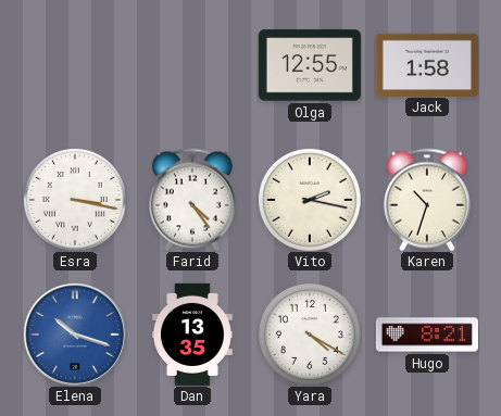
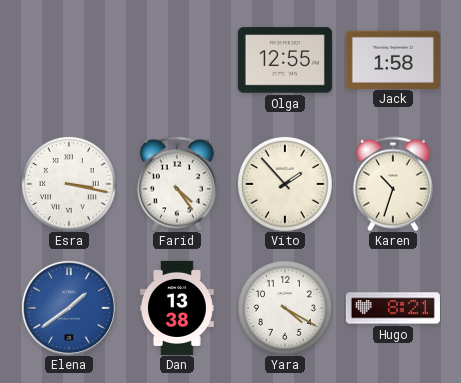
Vito: 2:17 -> 1:53
Elena: 10:18 -> 1:39
Dan: 13:35 -> 13:38
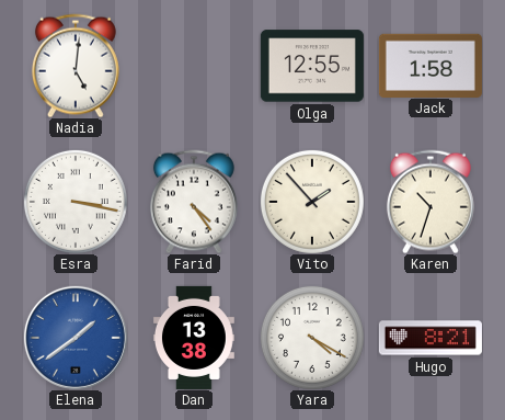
Nadia: none -> 5:01
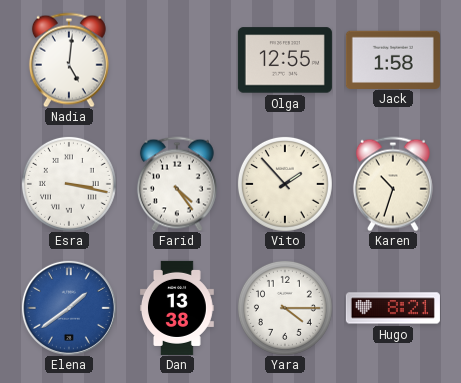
Yara: 4:20 -> 4:15
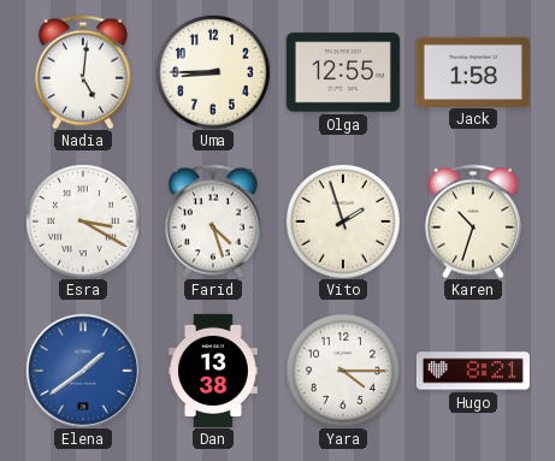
Uma: none -> 8:45
Esra: 3:17 -> 3:20
Farid: 4:24 -> 4:27
Vito: 1:53 -> 1:57
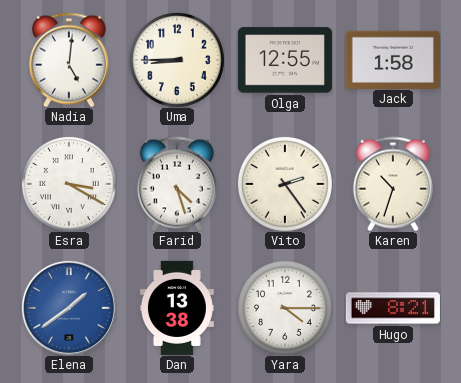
Vito: 1:57 -> 2:24
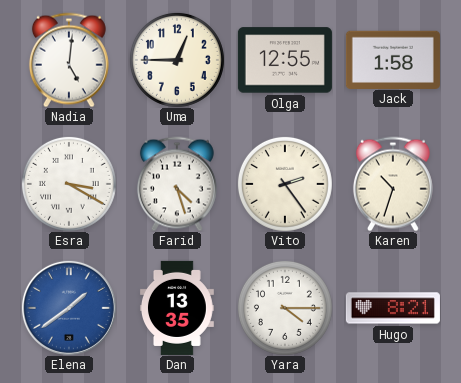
Uma: 8:45 -> 12:45
Dan: 13:38 -> 13:35
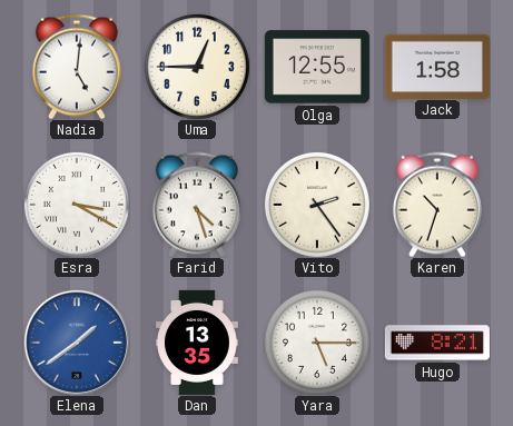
Yara: 4:15 -> 5:15
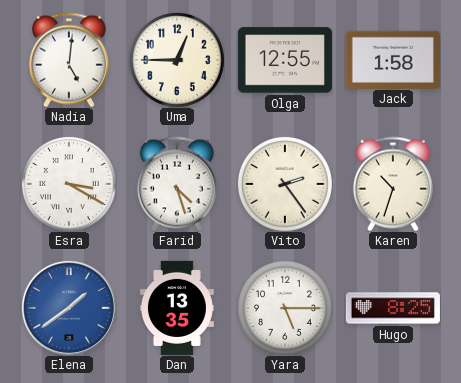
Hugo: 8:21 -> 8:25
